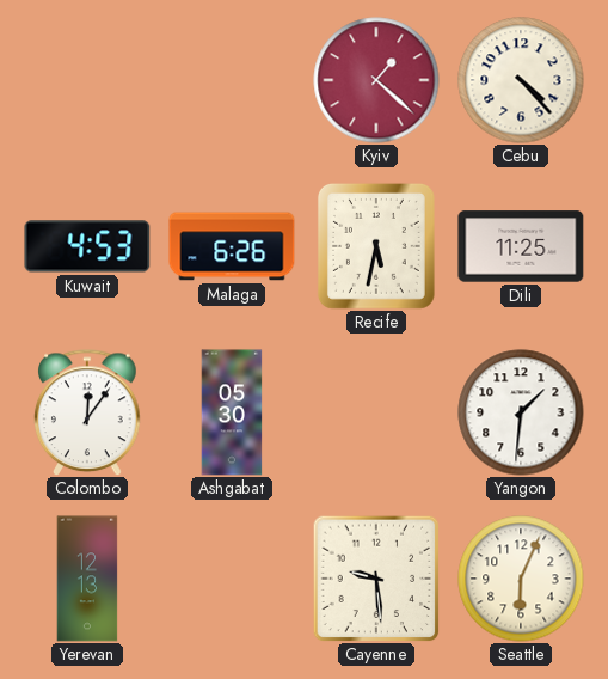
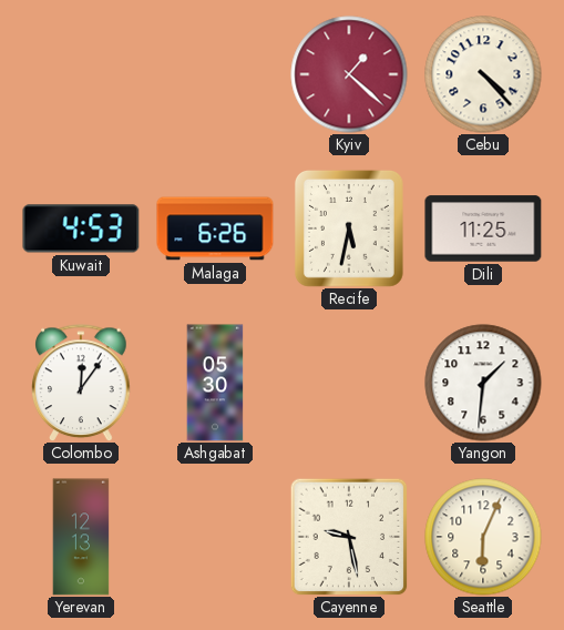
Cayenne: 9:29 -> 9:28
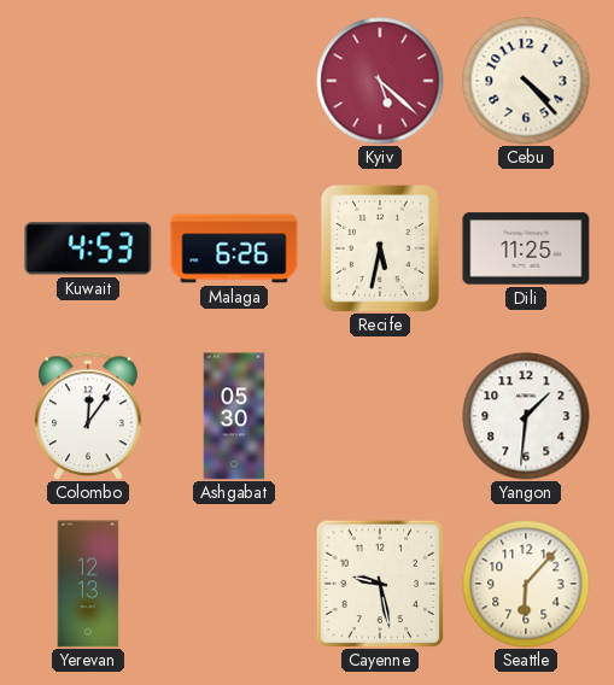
Kyiv: 1:22 -> 5:22
Seattle: 6:04 -> 6:07
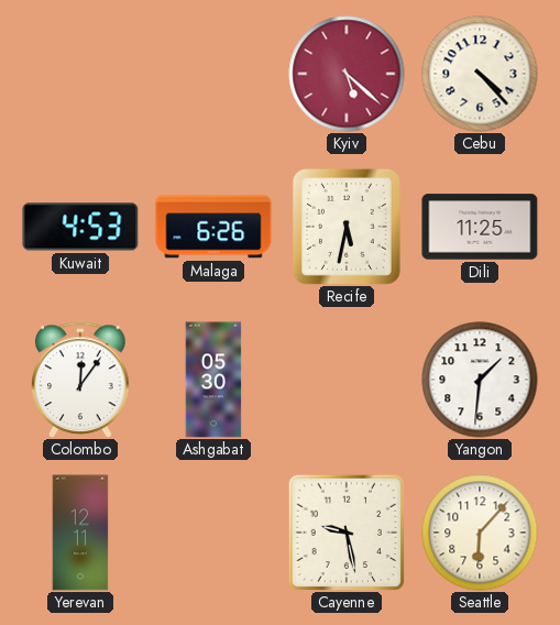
Yerevan: 12:13 -> 12:11
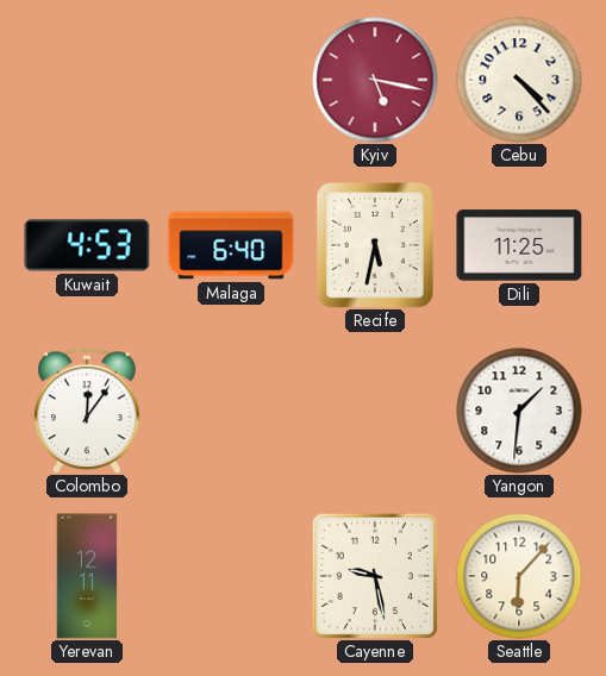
Kyiv: 5:22 -> 5:17
Malaga: 6:26 -> 6:40
Ashgabat: 05:30 -> none
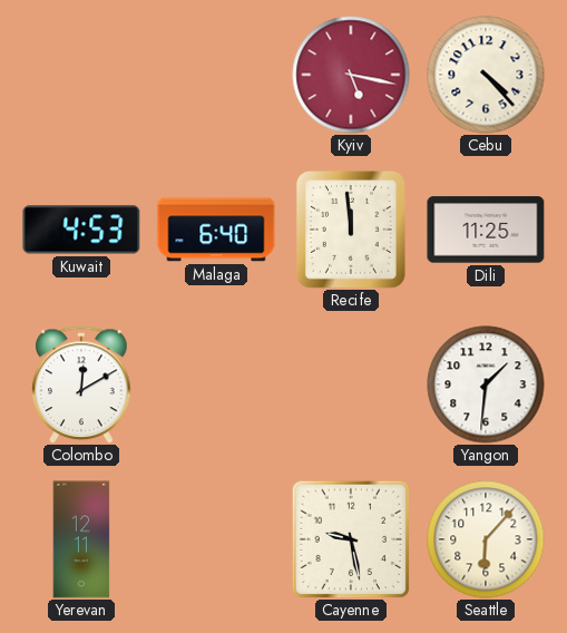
Recife: 5:32 -> 11:59
Colombo: 12:06 -> 12:10
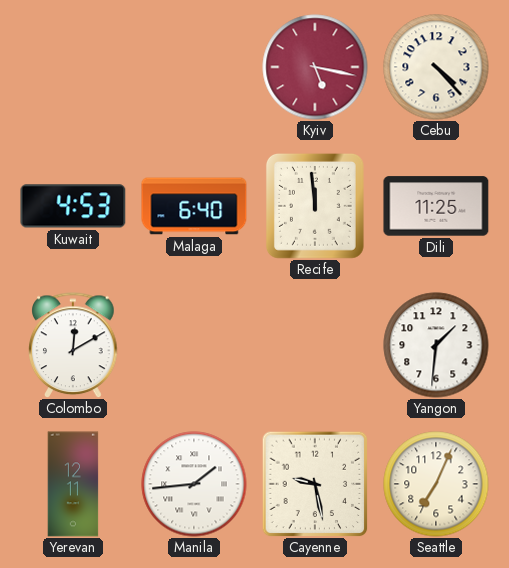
Manila: none -> 1:44
Seattle: 6:07 -> 7:04
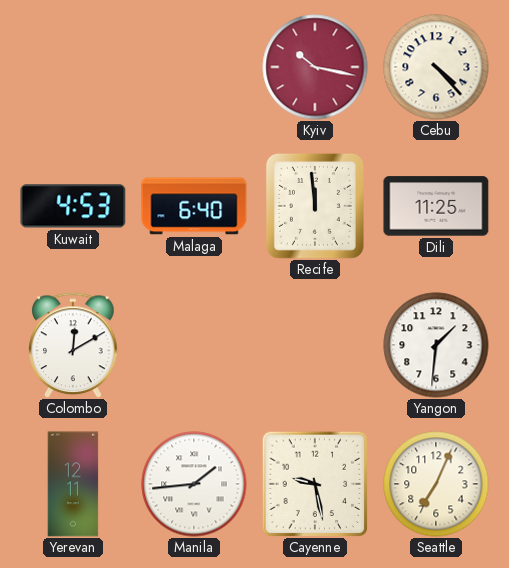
Kyiv: 5:17 -> 10:17
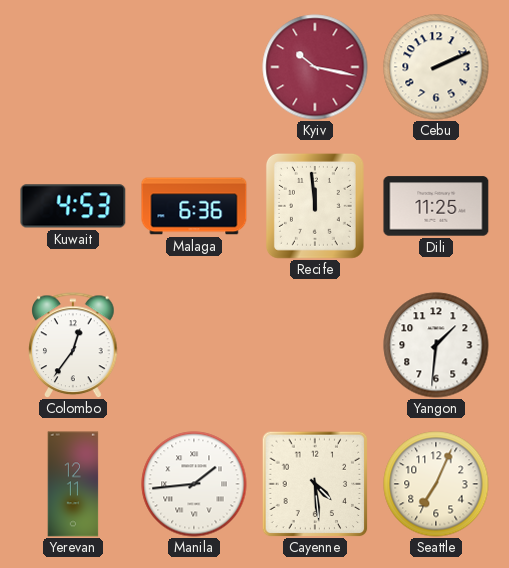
Cebu: 4:23 -> 2:11
Malaga: 6:40 -> 6:36
Colombo: 12:10 -> 12:36
Cayenne: 9:28 -> 4:29
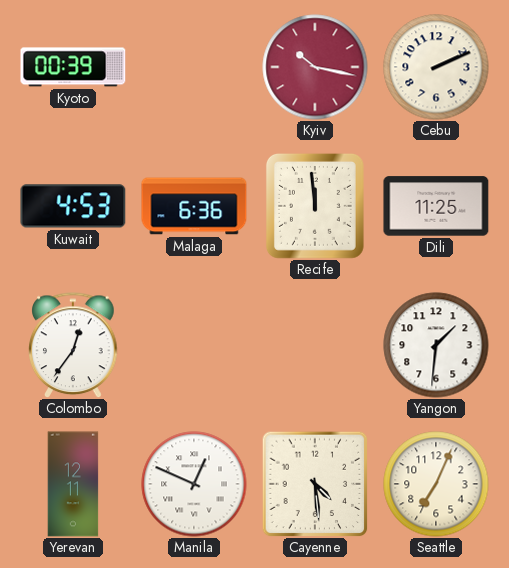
Kyoto: none -> 00:39
Manila: 1:44 -> 12:49
